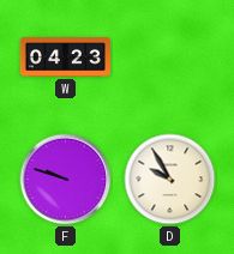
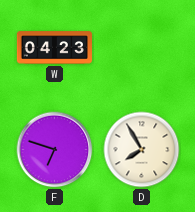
F: 9:48 -> 6:48
D: 9:55 -> 7:55
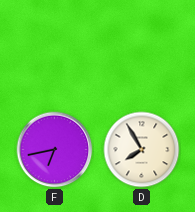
W: 04:23 -> none
F: 6:48 -> 6:43
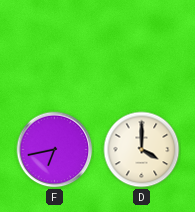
D: 7:55 -> 4:00
